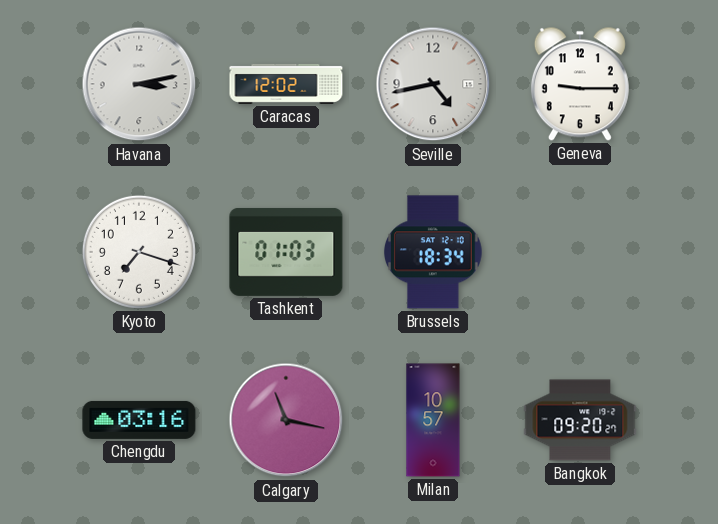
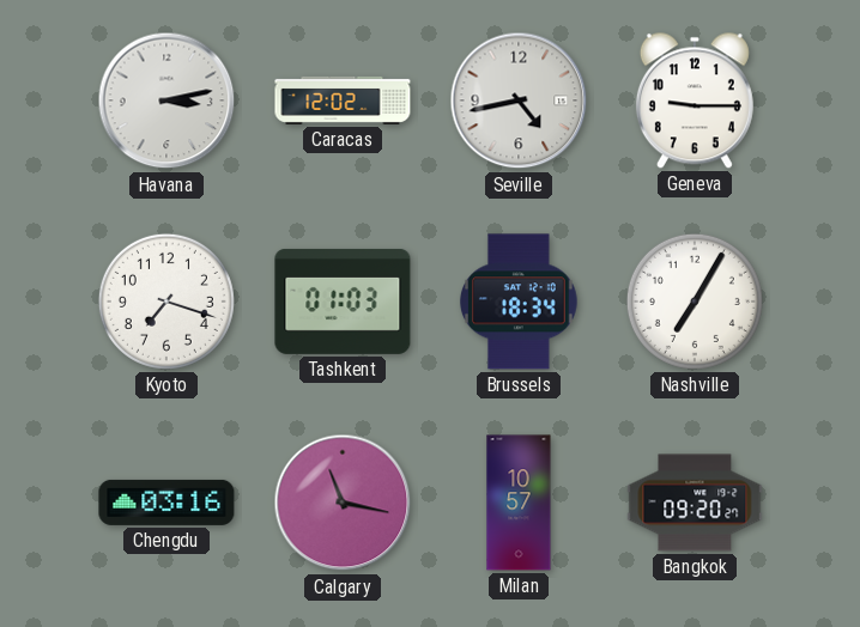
Nashville: none -> 7:05
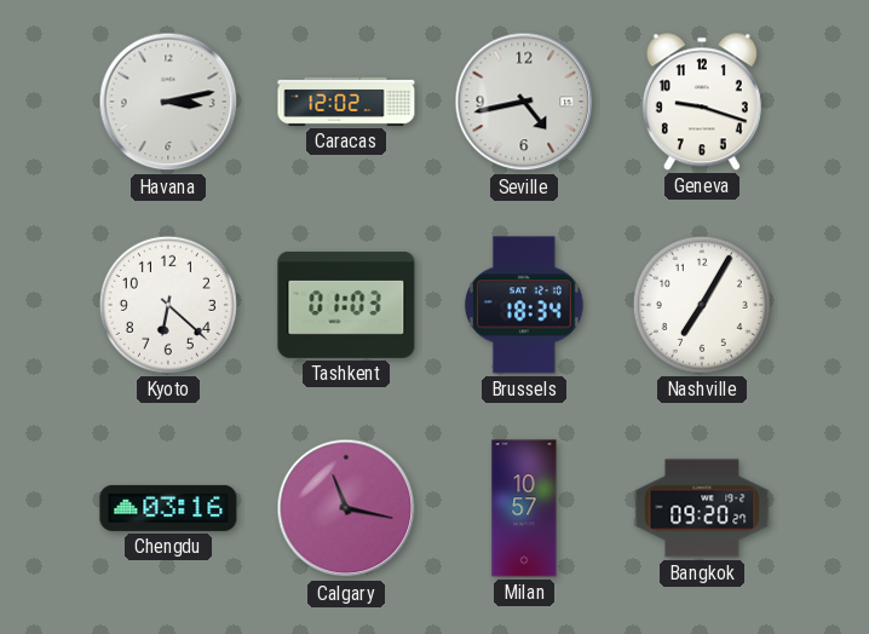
Geneva: 9:15 -> 9:18
Kyoto: 7:18 -> 6:22
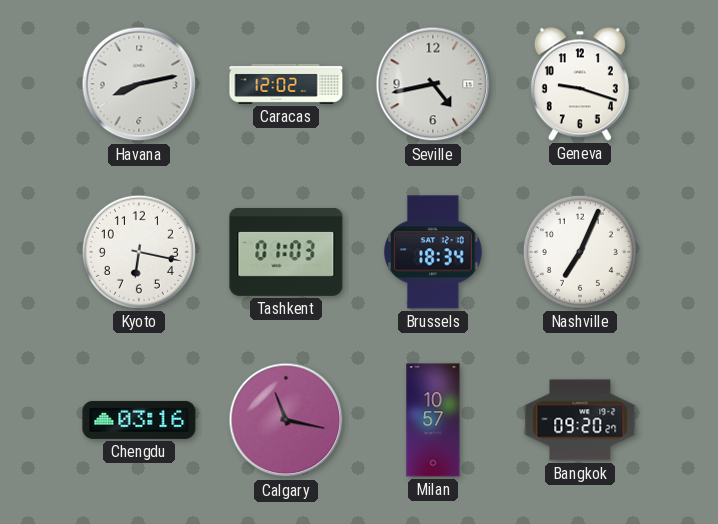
Havana: 3:13 -> 8:13
Kyoto: 6:22 -> 6:17
Nashville: 7:05 -> 7:04
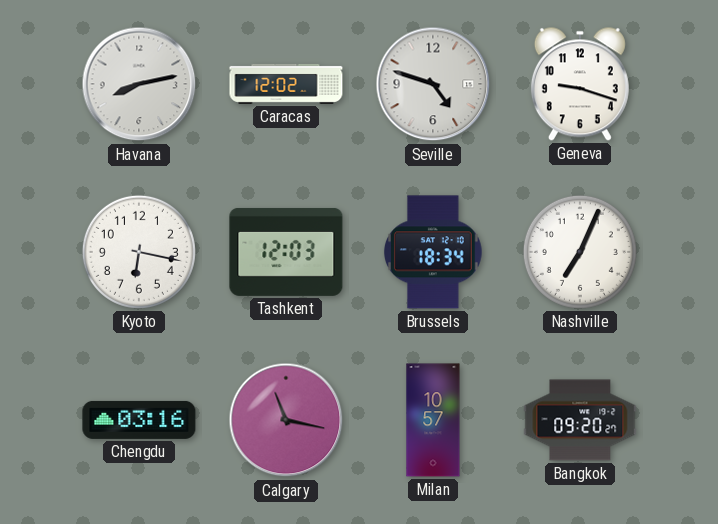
Seville: 4:43 -> 4:48
Tashkent: 01:03 -> 12:03
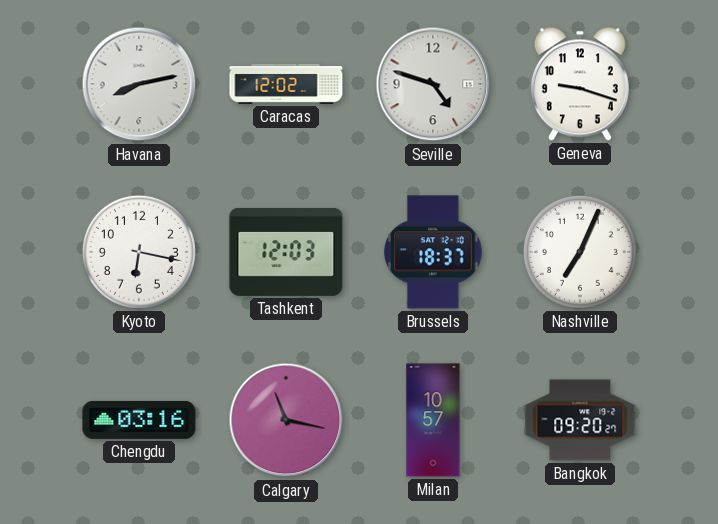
Brussels: 18:34 -> 18:37
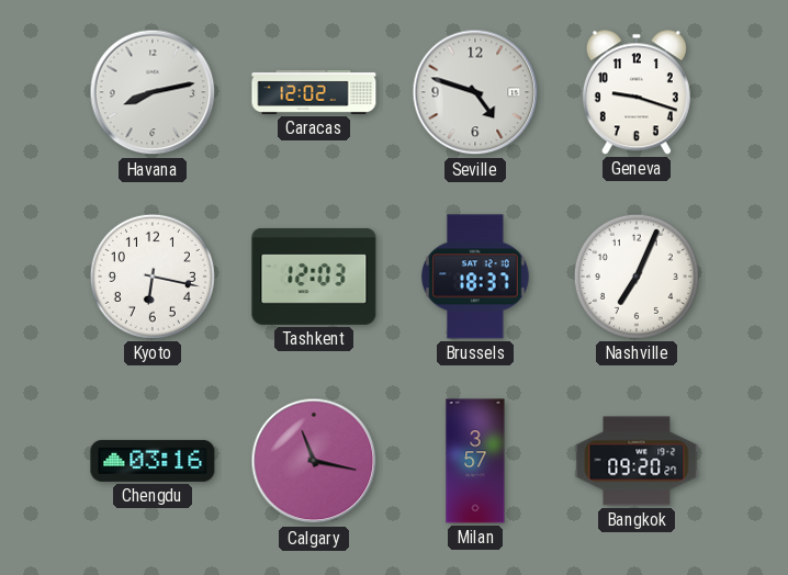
Milan: 10:57 -> 3:57
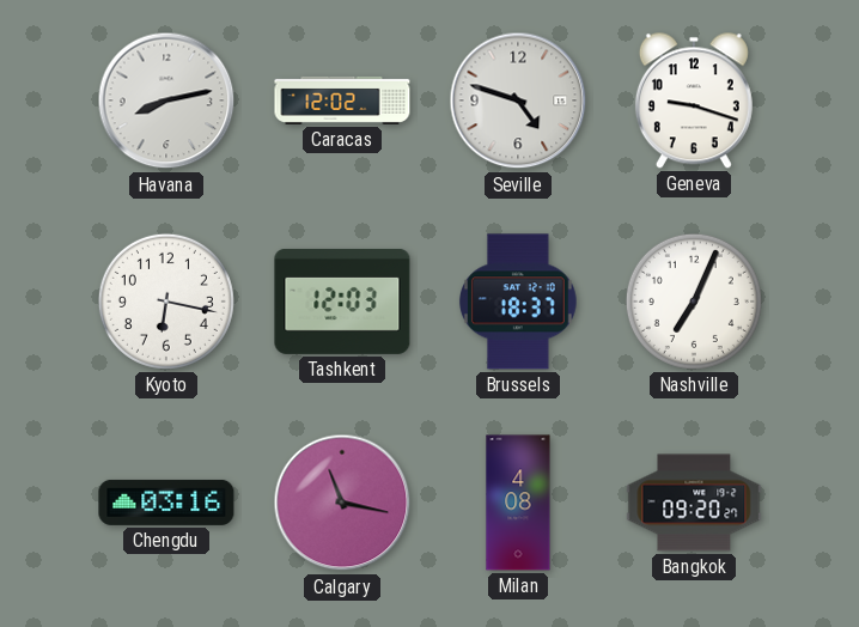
Milan: 3:57 -> 4:08
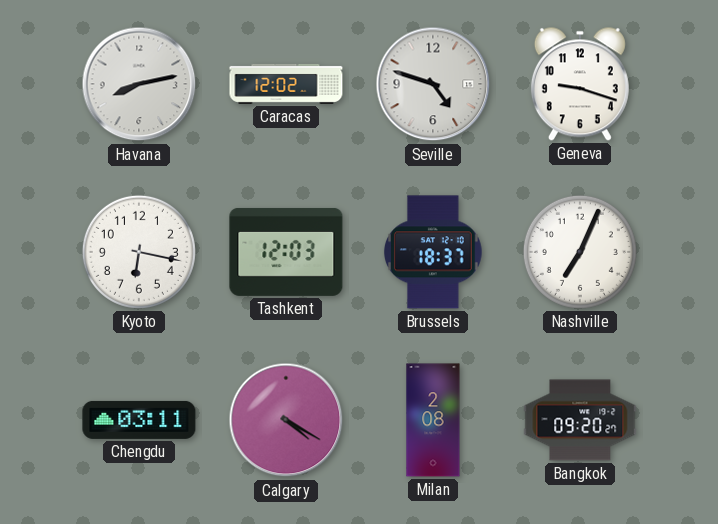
Chengdu: 03:16 -> 03:11
Calgary: 11:17 -> 4:20
Milan: 4:08 -> 2:08
